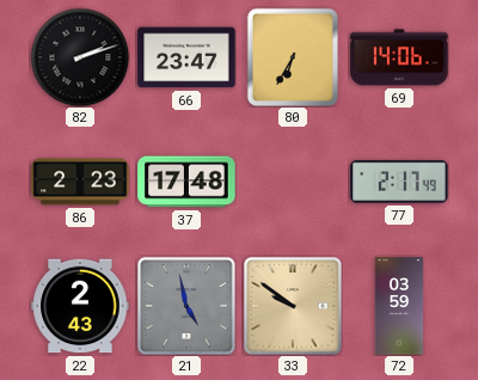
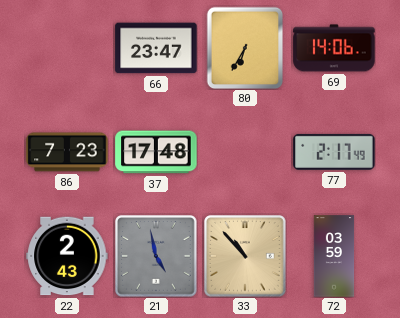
82: 2:12 -> none
86: 2:23 -> 7:23
33: 9:51 -> 10:53
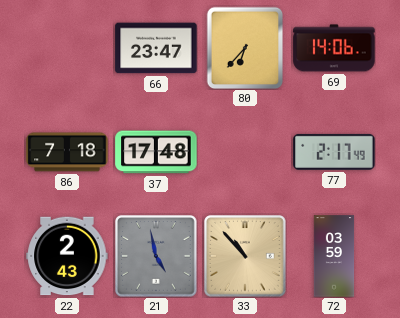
80: 6:35 -> 6:37
86: 7:23 -> 7:18
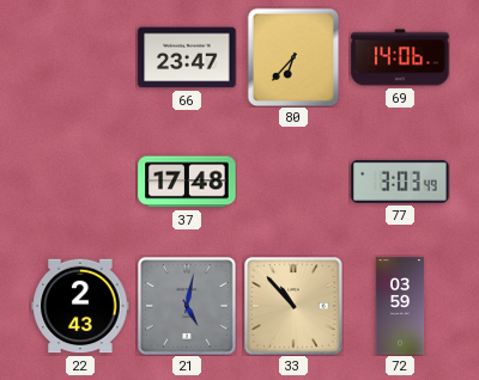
86: 7:18 -> none
77: 2:17 -> 3:03
21: 4:58 -> 5:02
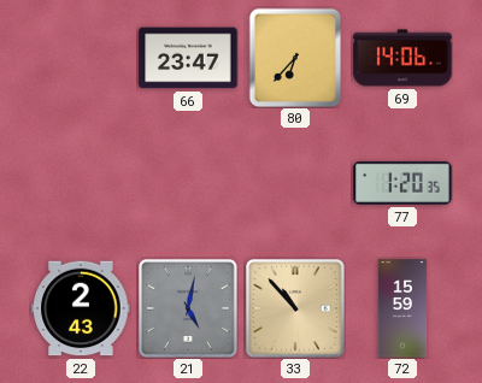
37: 17:48 -> none
77: 3:03 -> 1:20
72: 03:59 -> 15:59
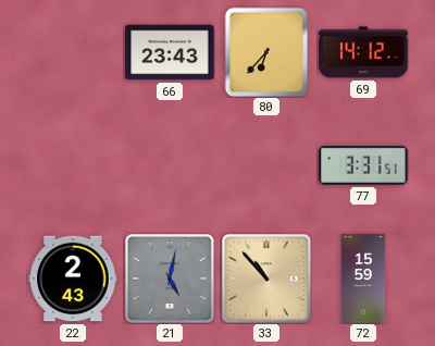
66: 23:47 -> 23:43
69: 14:06 -> 14:12
77: 1:20 -> 3:31
